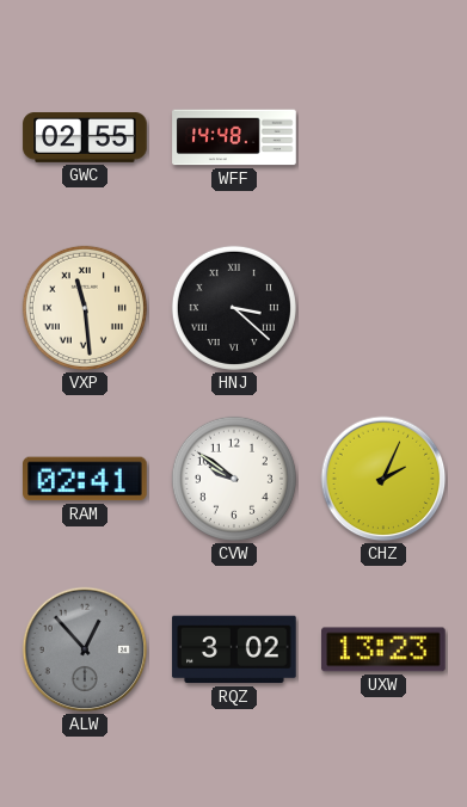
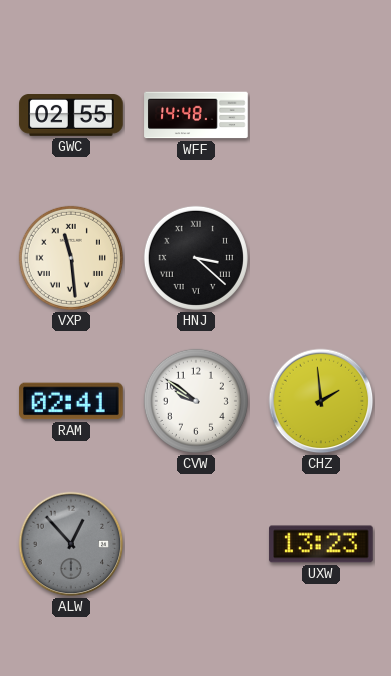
CHZ: 2:04 -> 1:59
RQZ: 3:02 -> none
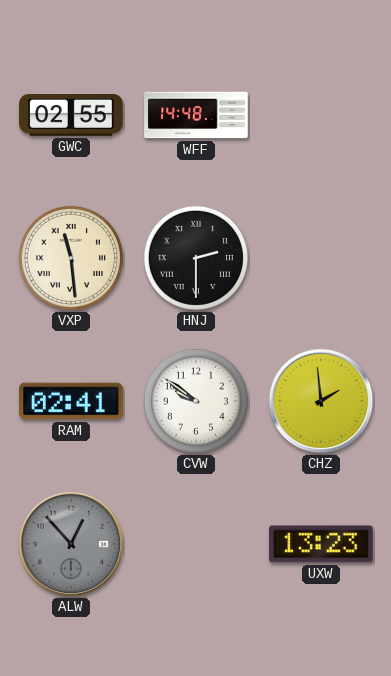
HNJ: 3:22 -> 2:30
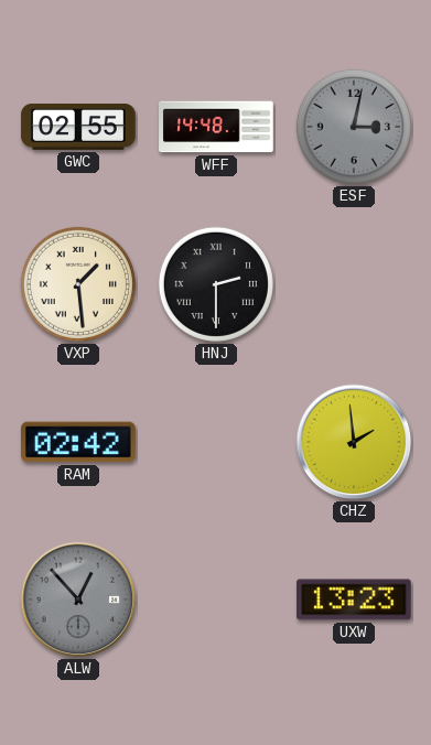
ESF: none -> 3:02
VXP: 11:29 -> 1:29
RAM: 02:41 -> 02:42
CVW: 9:51 -> none
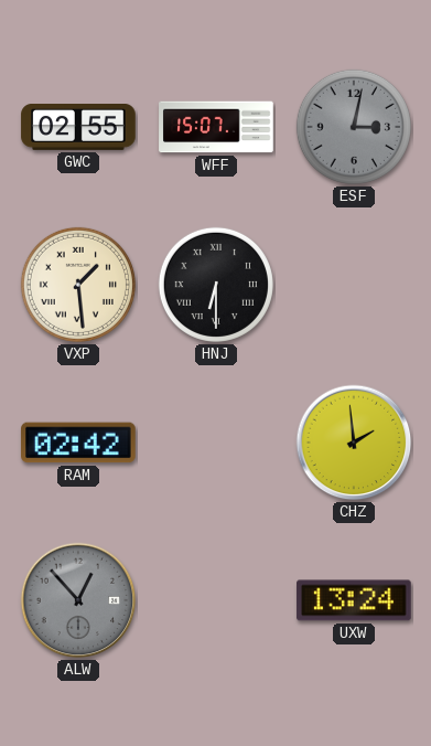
WFF: 14:48 -> 15:07
HNJ: 2:30 -> 6:30
UXW: 13:23 -> 13:24
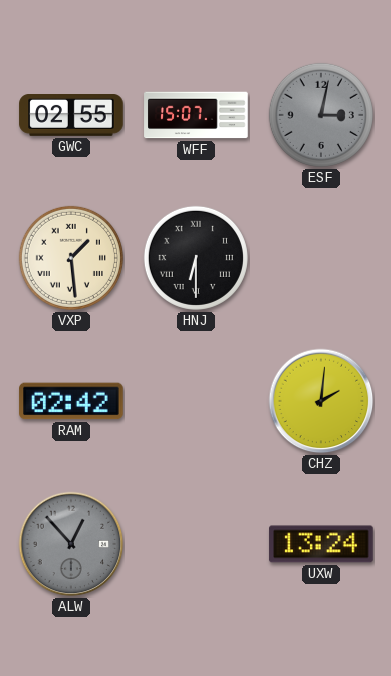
CHZ: 1:59 -> 2:01
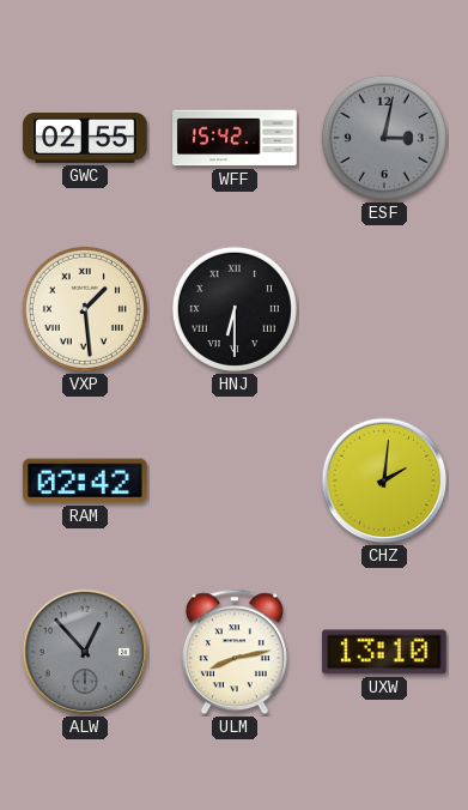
WFF: 15:07 -> 15:42
ULM: none -> 8:13
UXW: 13:24 -> 13:10
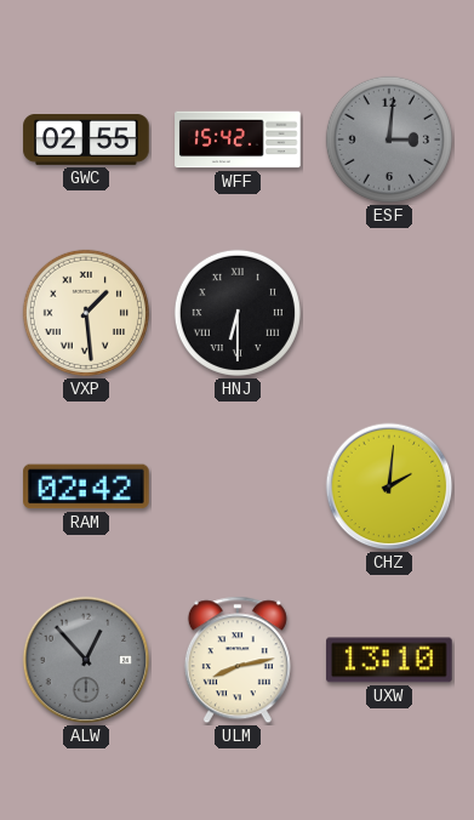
ESF: 3:02 -> 3:01
